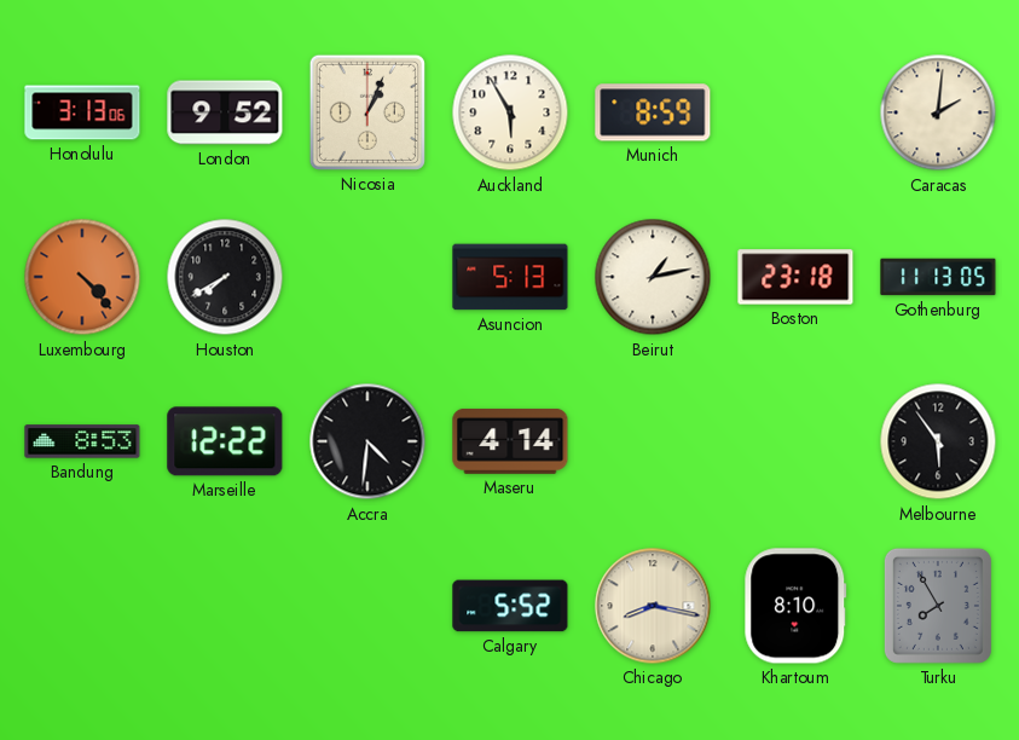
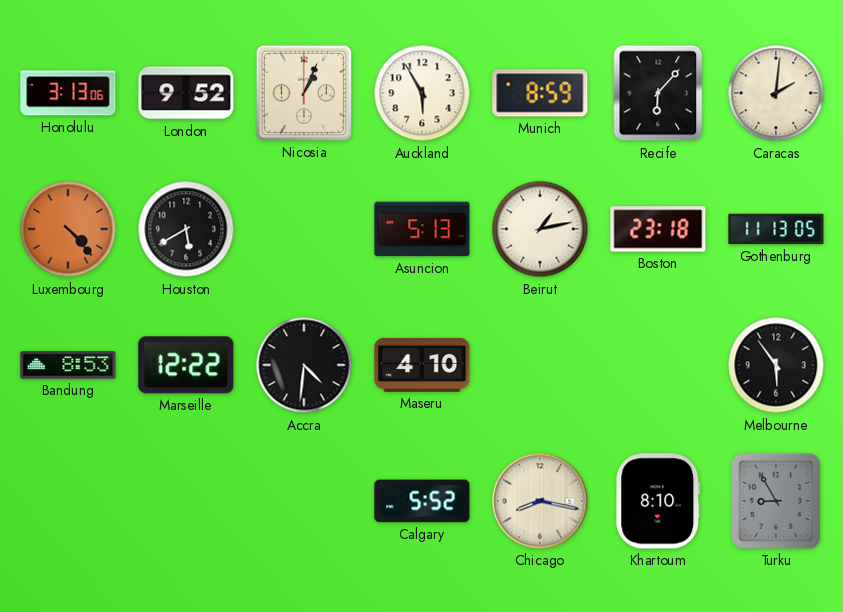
Recife: none -> 6:07
Houston: 7:40 -> 5:40
Maseru: 4:14 -> 4:10
Turku: 7:55 -> 8:55
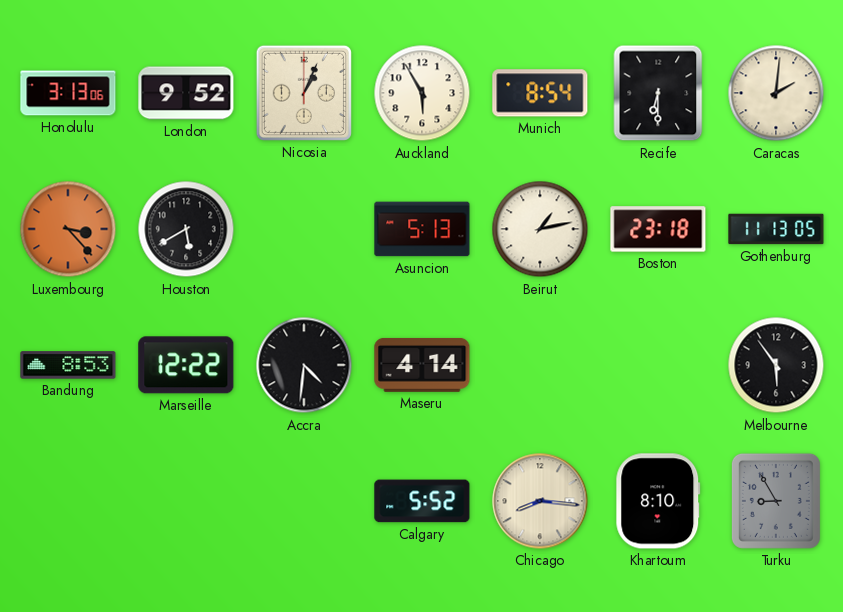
Munich: 8:59 -> 8:54
Recife: 6:07 -> 6:30
Luxembourg: 4:23 -> 3:23
Maseru: 4:10 -> 4:14
Chicago: 8:17 -> 8:16
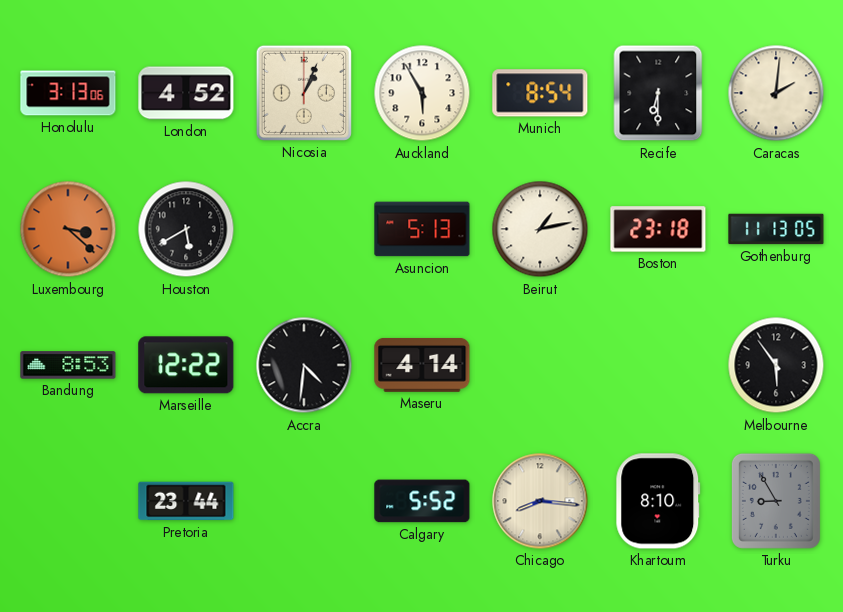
London: 9:52 -> 4:52
Luxembourg: 3:23 -> 3:22
Pretoria: none -> 23:44
